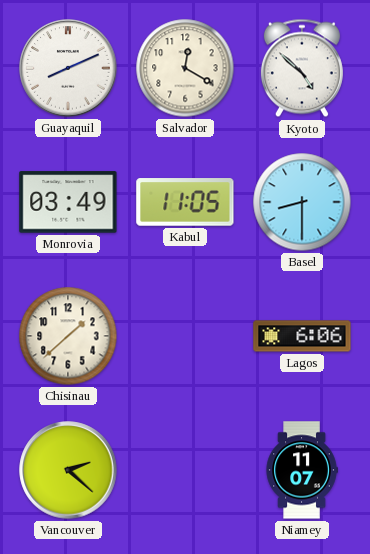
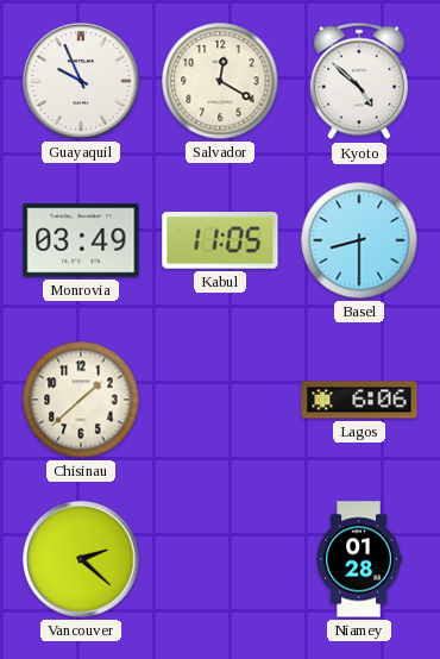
Guayaquil: 8:11 -> 9:56
Niamey: 11:07 -> 01:28
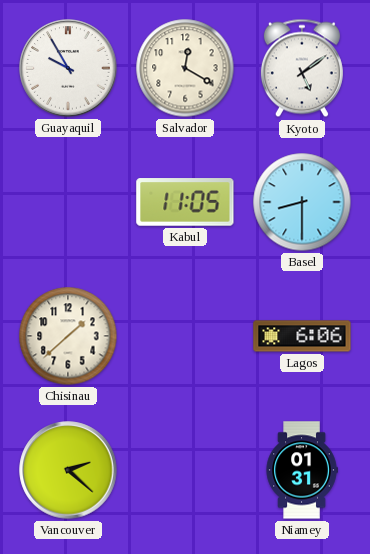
Guayaquil: 9:56 -> 9:55
Kyoto: 4:52 -> 5:09
Monrovia: 03:49 -> none
Niamey: 01:28 -> 01:31
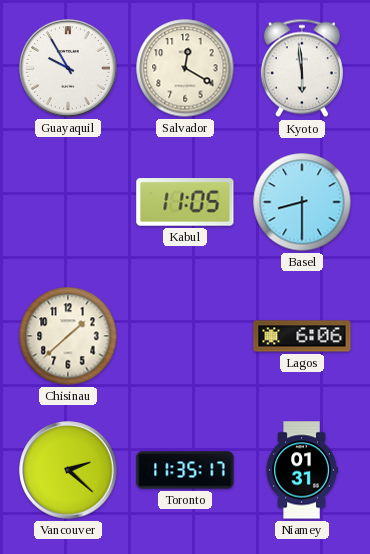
Kyoto: 5:09 -> 5:59
Toronto: none -> 11:35
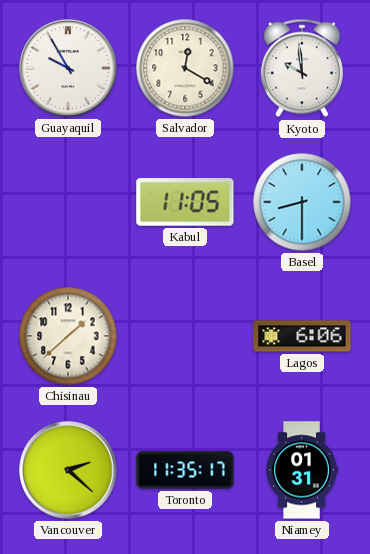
Kyoto: 5:59 -> 9:59
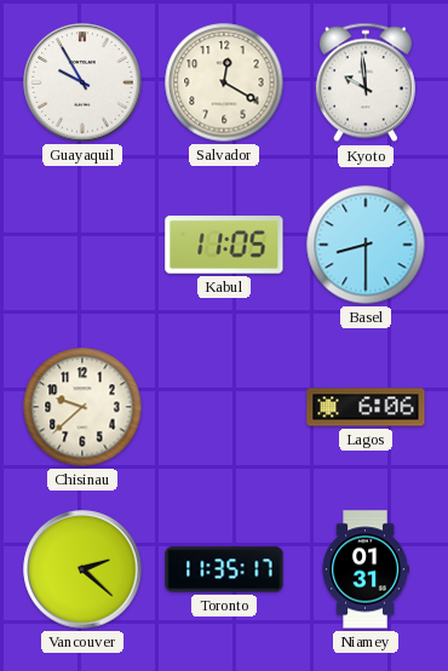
Chisinau: 1:38 -> 9:38
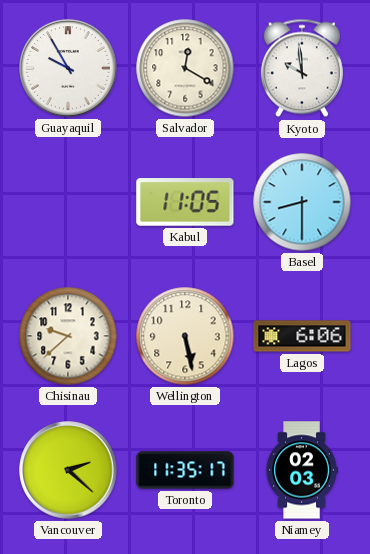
Wellington: none -> 5:28
Niamey: 01:31 -> 02:03
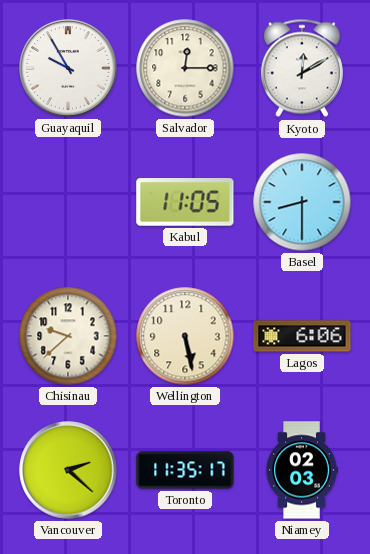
Salvador: 12:20 -> 12:15
Kyoto: 9:59 -> 12:10
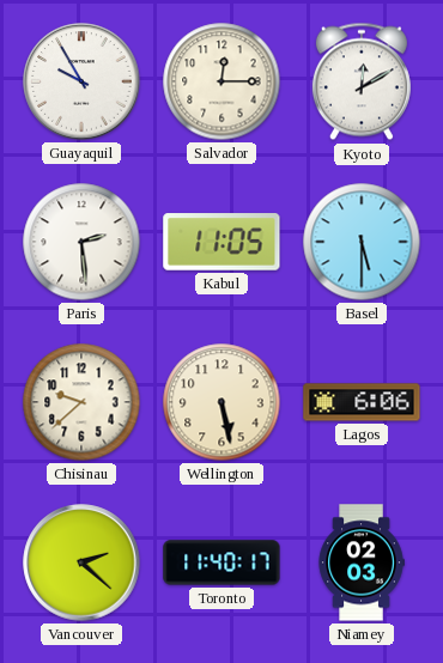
Paris: none -> 2:29
Basel: 8:30 -> 5:30
Toronto: 11:35 -> 11:40
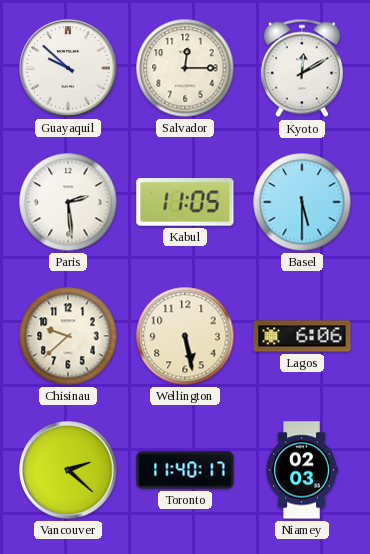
Guayaquil: 9:55 -> 9:52
